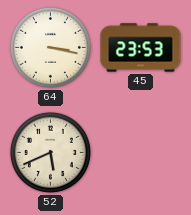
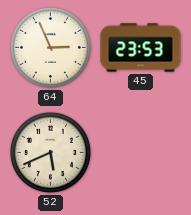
64: 3:17 -> 2:56
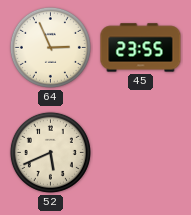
45: 23:53 -> 23:55
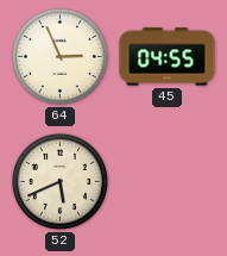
45: 23:55 -> 04:55
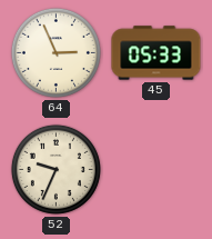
45: 04:55 -> 05:33
52: 5:41 -> 9:34
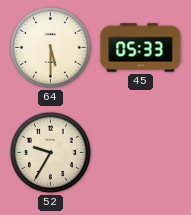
64: 2:56 -> 5:30
52: 9:34 -> 9:35
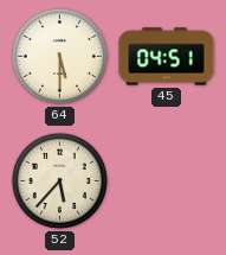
45: 05:33 -> 04:51
52: 9:35 -> 5:37
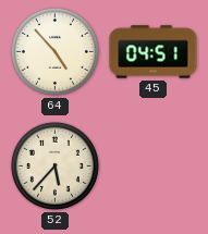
64: 5:30 -> 4:53
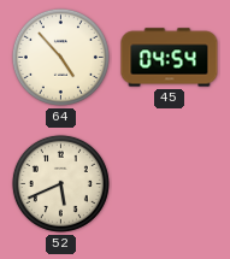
45: 04:51 -> 04:54
52: 5:37 -> 5:41
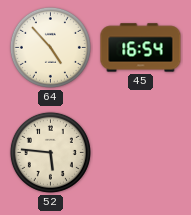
45: 04:54 -> 16:54
52: 5:41 -> 5:46
